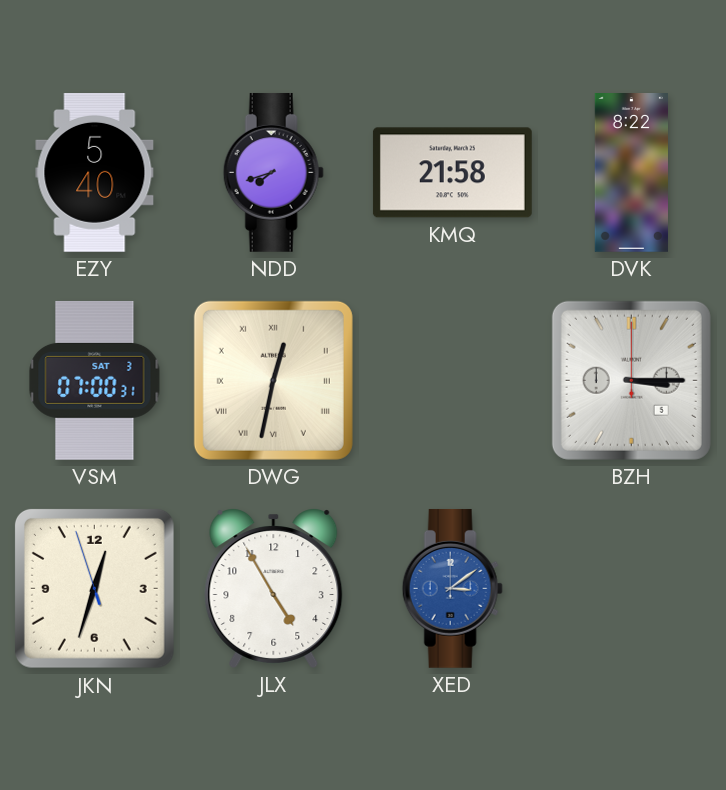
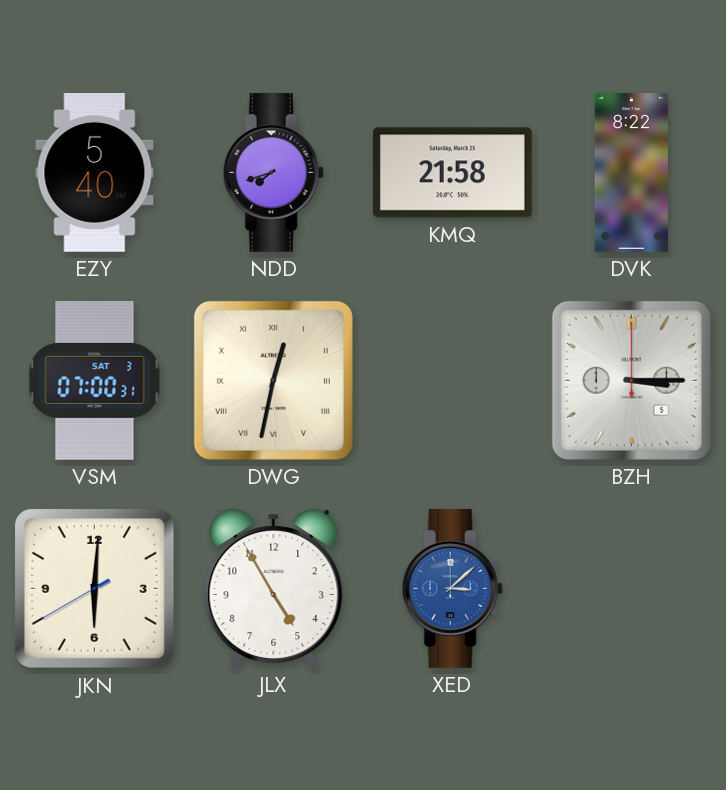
JKN: 12:32 -> 6:00
XED: 3:09 -> 3:08
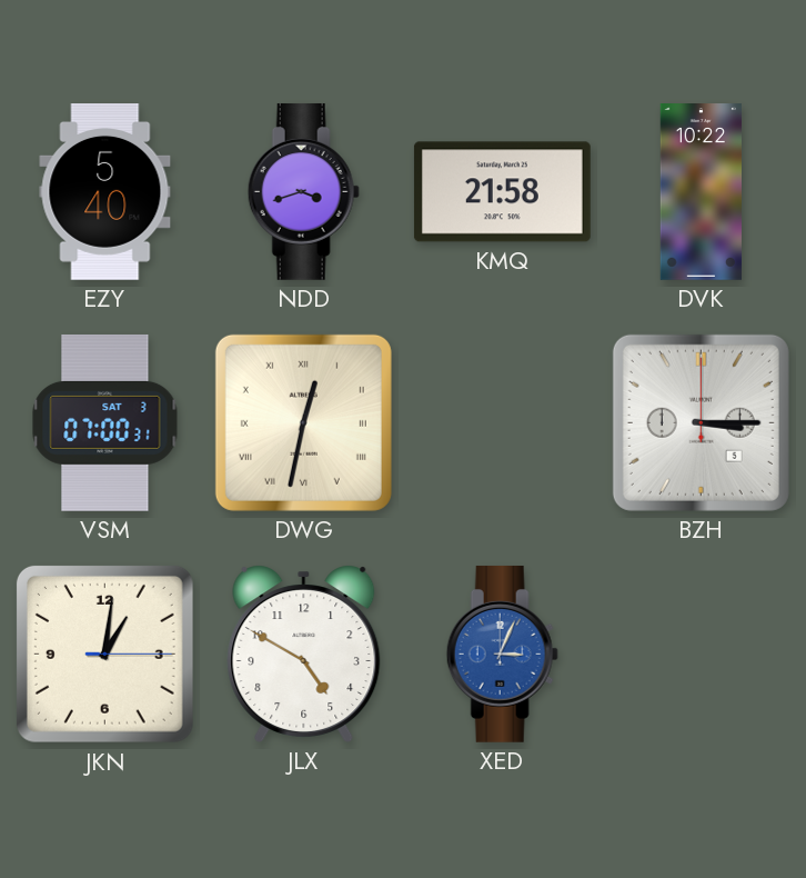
NDD: 7:42 -> 3:42
DVK: 8:22 -> 10:22
JKN: 6:00 -> 1:01
JLX: 4:55 -> 4:50
XED: 3:08 -> 3:04
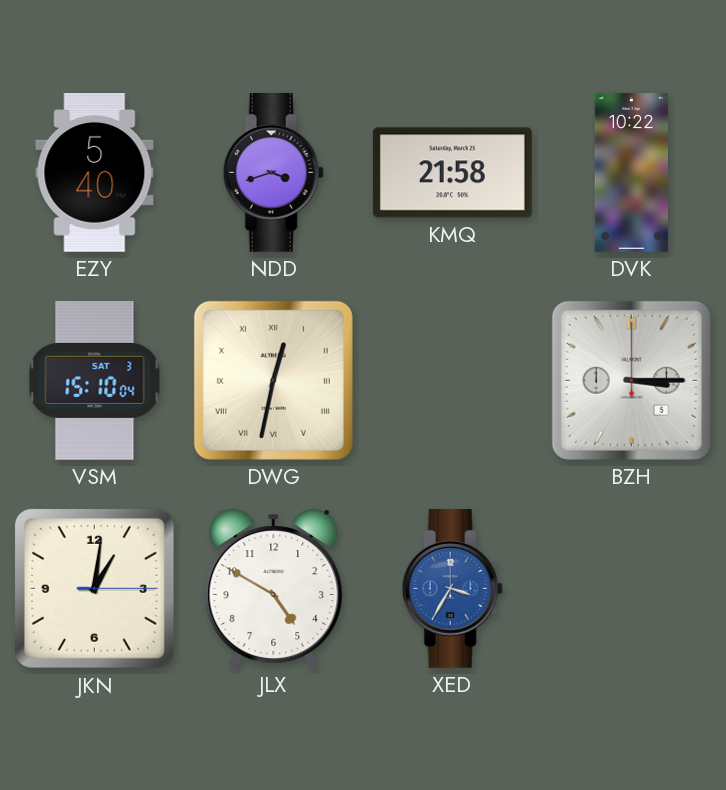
VSM: 07:00 -> 15:10
XED: 3:04 -> 3:35
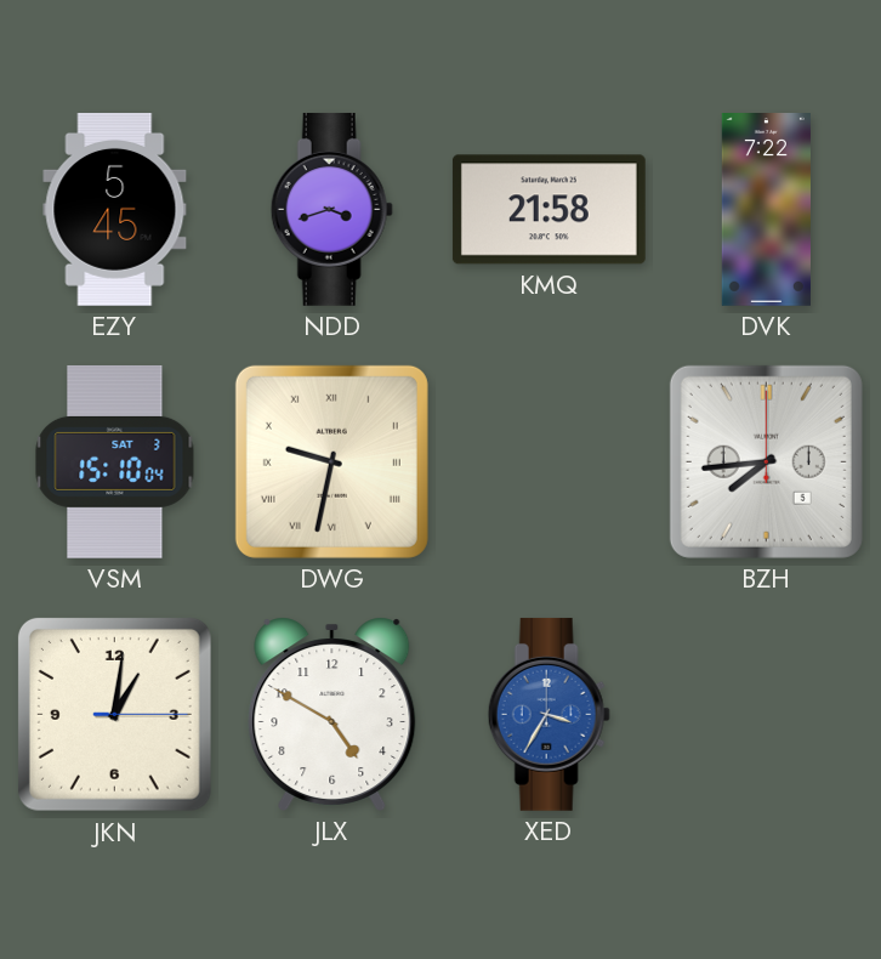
EZY: 5:40 -> 5:45
DVK: 10:22 -> 7:22
DWG: 12:32 -> 9:32
BZH: 3:15 -> 7:44
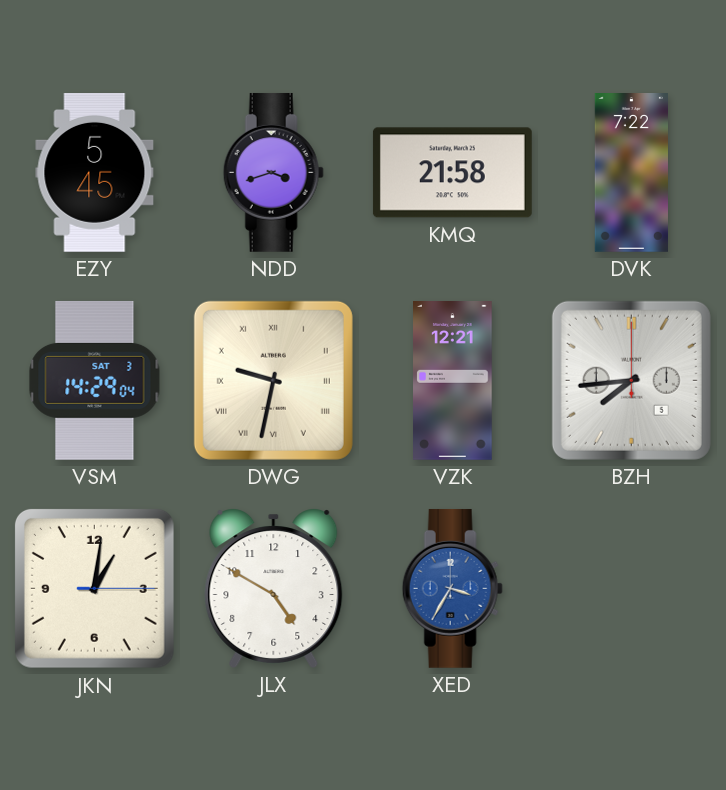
VSM: 15:10 -> 14:29
VZK: none -> 12:21
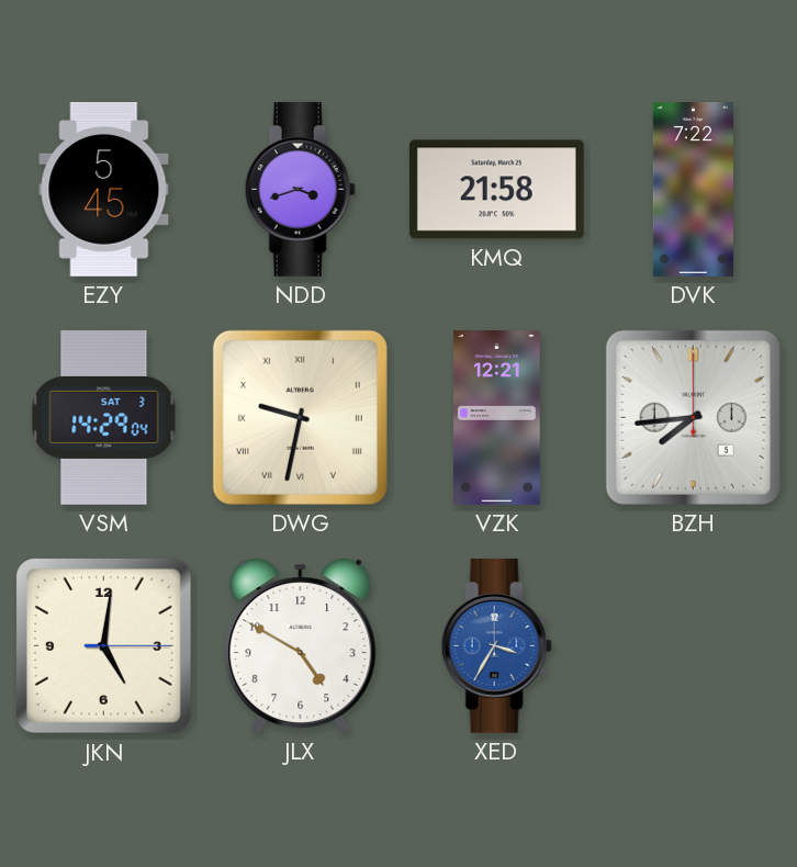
JKN: 1:01 -> 5:01
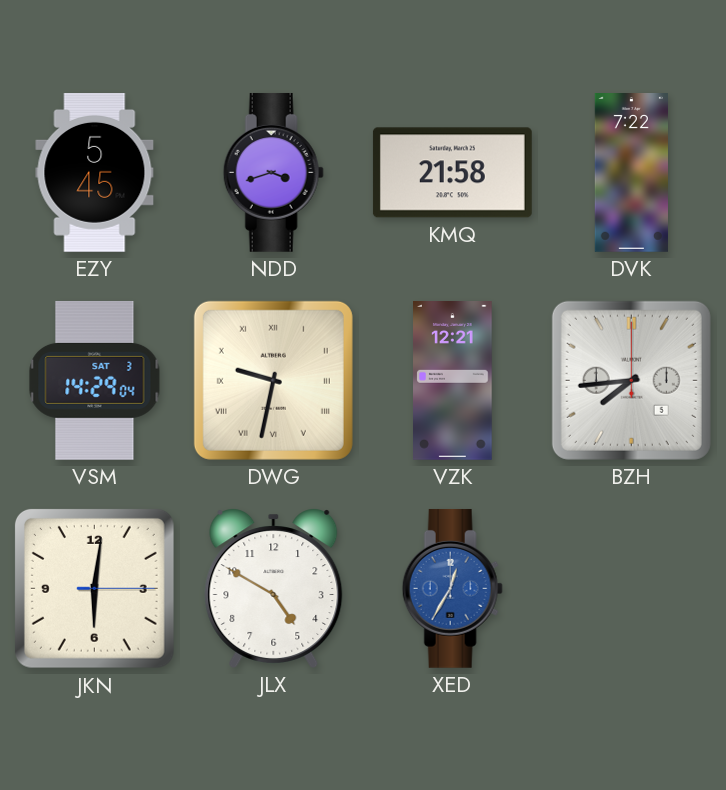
JKN: 5:01 -> 6:01
XED: 3:35 -> 12:35
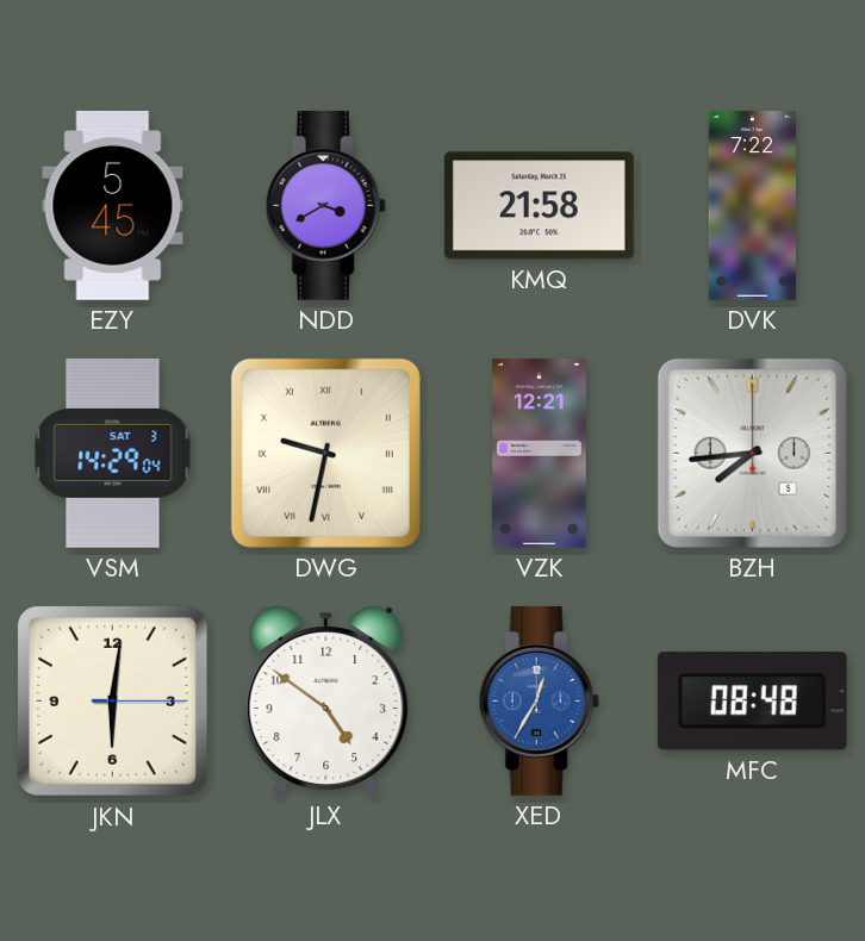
NDD: 3:42 -> 3:40
JLX: 4:50 -> 4:51
MFC: none -> 08:48
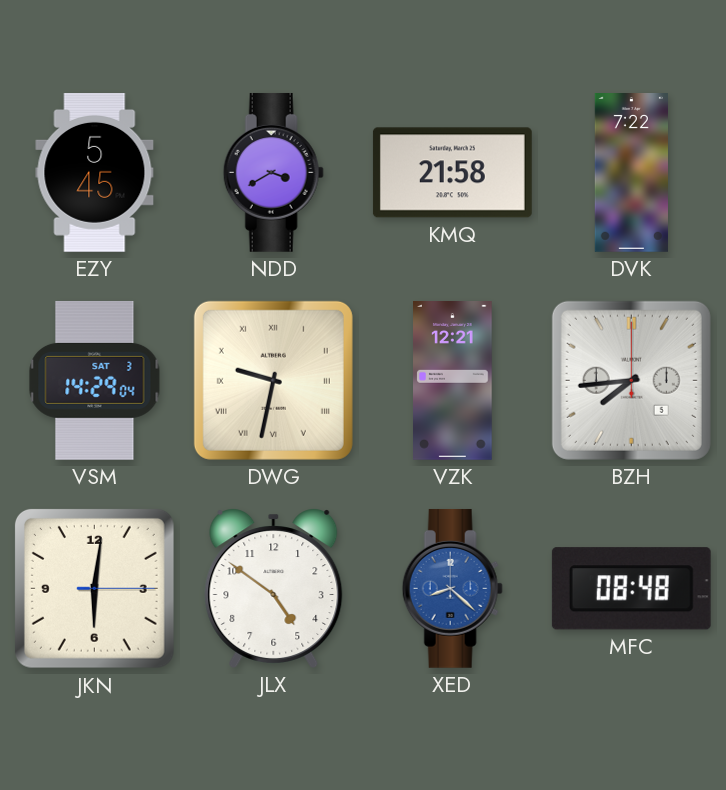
XED: 12:35 -> 8:22
